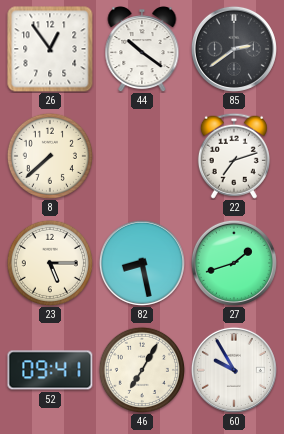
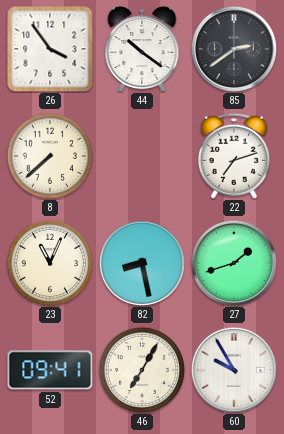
26: 12:54 -> 3:54
23: 5:15 -> 11:04
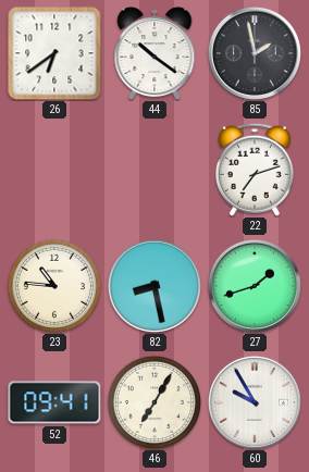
26: 3:54 -> 6:39
85: 2:39 -> 1:58
8: 7:38 -> none
23: 11:04 -> 10:46
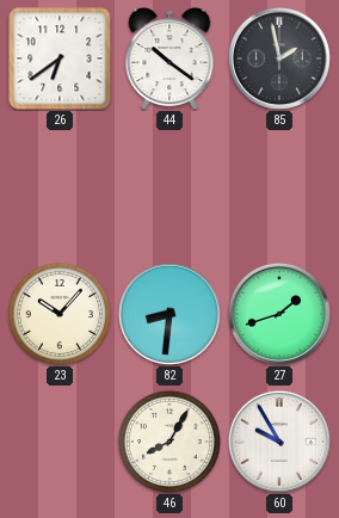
22: 7:12 -> none
23: 10:46 -> 10:07
82: 8:28 -> 8:31
52: 09:41 -> none
46: 7:05 -> 8:05
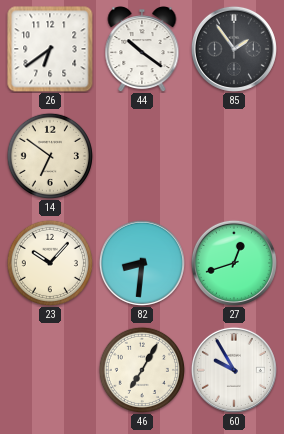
85: 1:58 -> 1:54
14: none -> 6:51
27: 1:42 -> 12:42
46: 8:05 -> 7:05
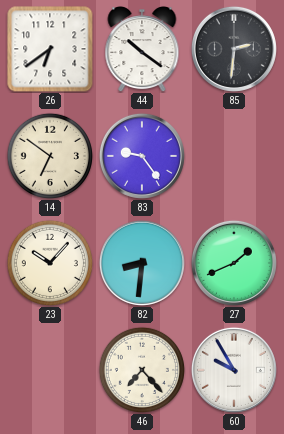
85: 1:54 -> 2:31
83: none -> 9:24
27: 12:42 -> 1:41
46: 7:05 -> 7:23
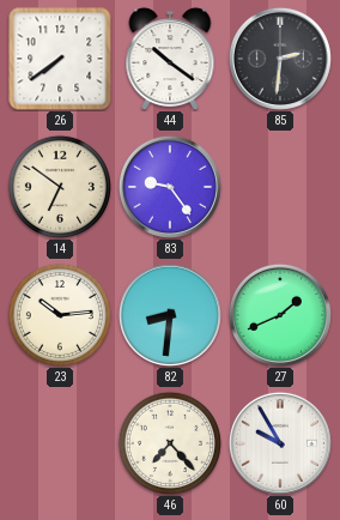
26: 6:39 -> 7:39
23: 10:07 -> 10:14
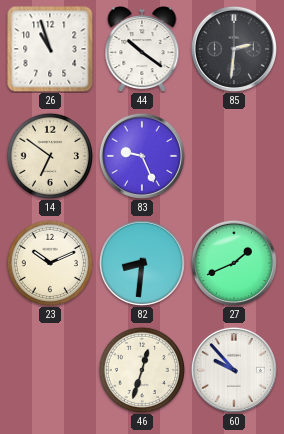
26: 7:39 -> 10:57
83: 9:24 -> 9:26
23: 10:14 -> 10:11
46: 7:23 -> 12:33
60: 9:55 -> 9:53
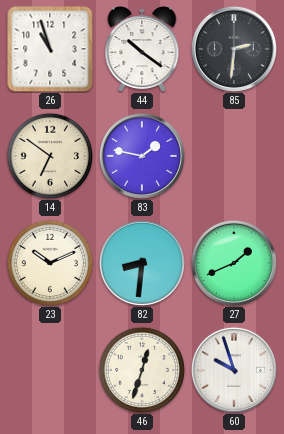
83: 9:26 -> 1:47
60: 9:53 -> 9:57
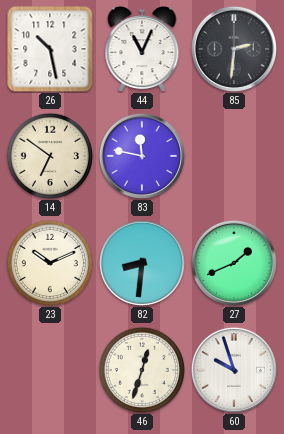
26: 10:57 -> 10:28
44: 10:21 -> 11:04
83: 1:47 -> 11:47
